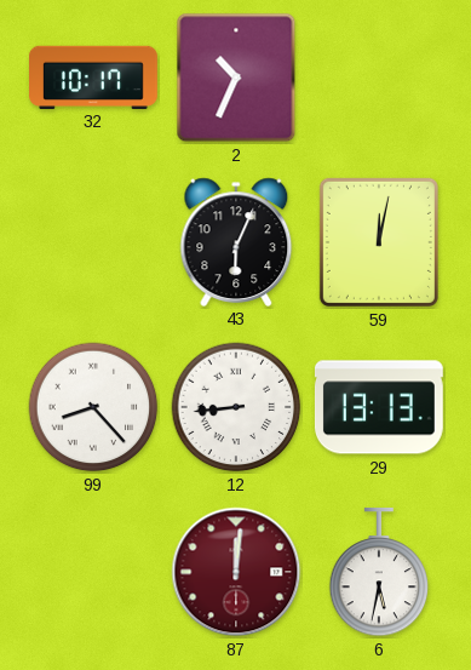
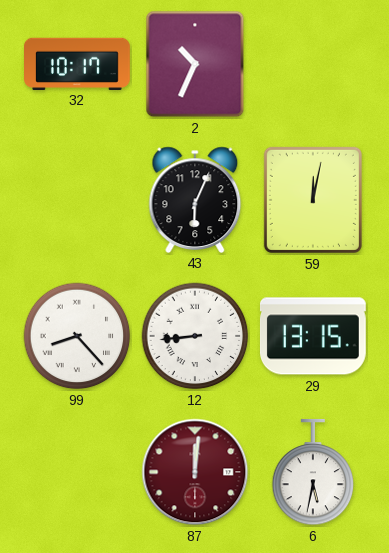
29: 13:13 -> 13:15
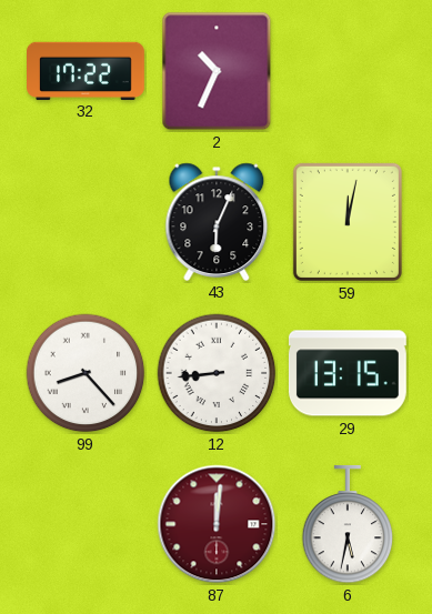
32: 10:17 -> 17:22
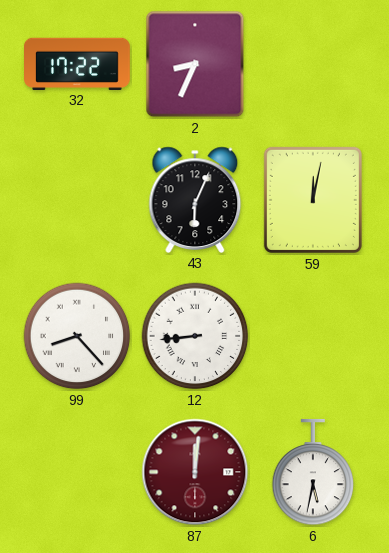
2: 10:34 -> 8:34
29: 13:15 -> none
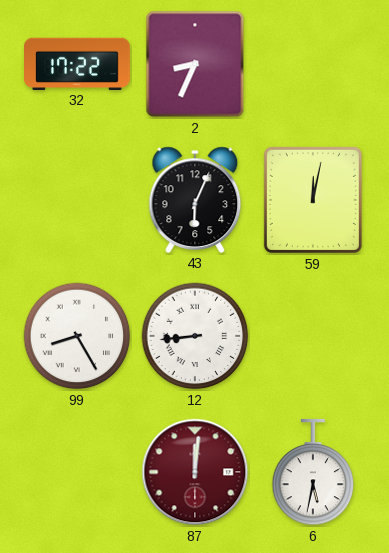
99: 8:23 -> 8:25
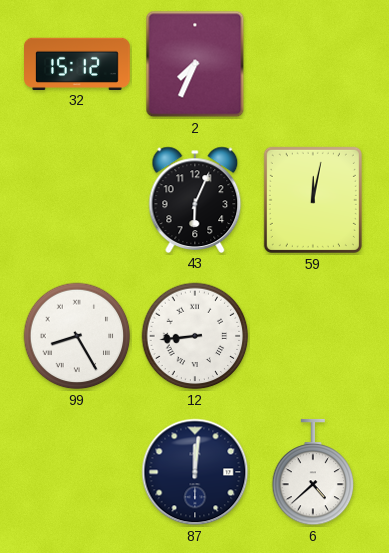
32: 17:22 -> 15:12
2: 8:34 -> 7:34
87 dial: burgundy -> navy
6: 5:32 -> 4:38
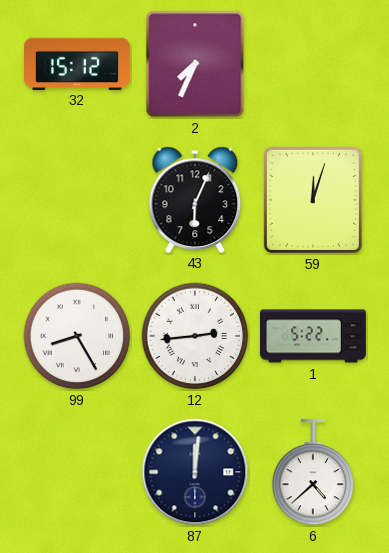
59: 12:02 -> 12:03
12: 8:44 -> 2:44
1: none -> 5:22
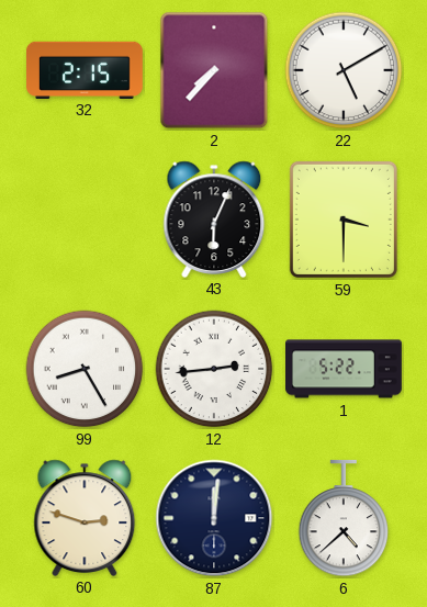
32: 15:12 -> 2:15
2: 7:34 -> 7:37
22: none -> 5:10
59: 12:03 -> 3:30
60: none -> 2:48
